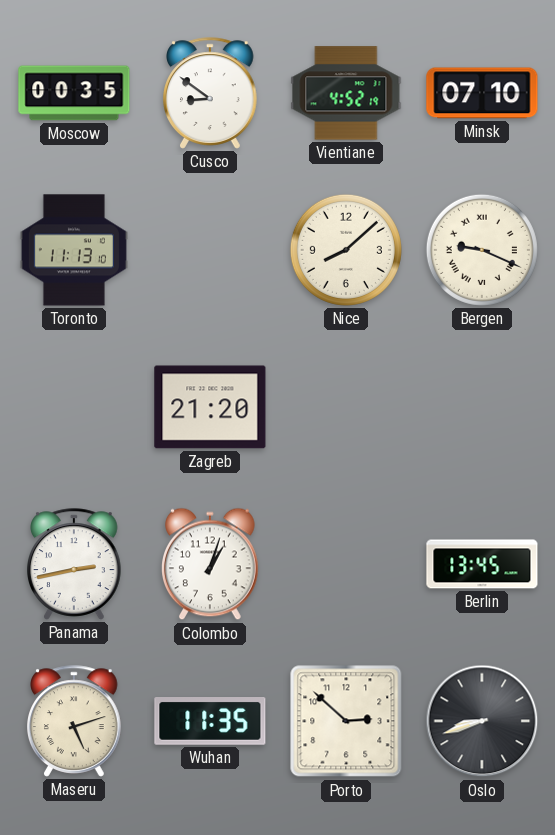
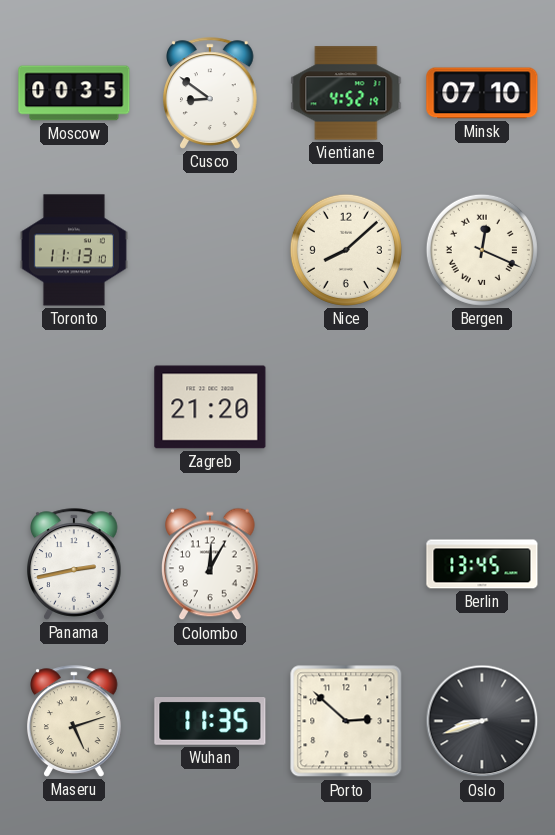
Bergen: 9:19 -> 12:19
Colombo: 1:03 -> 12:05
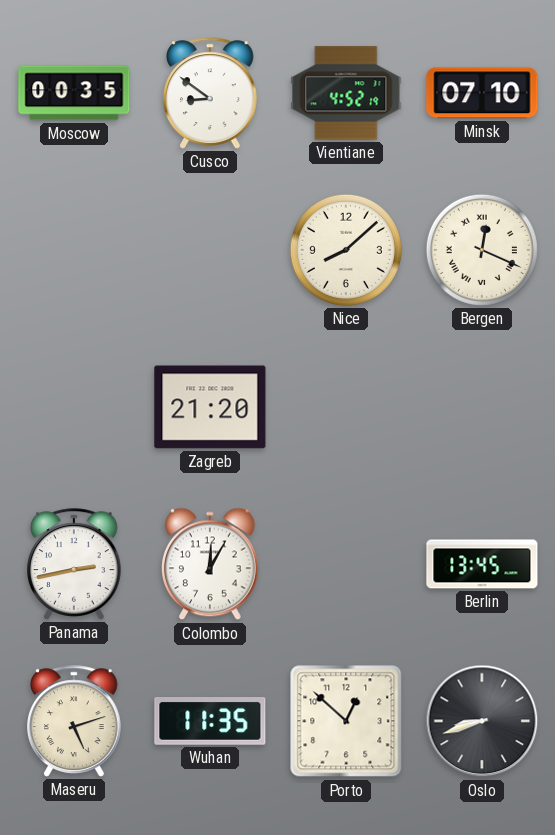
Toronto: 11:13 -> none
Porto: 2:52 -> 12:52
